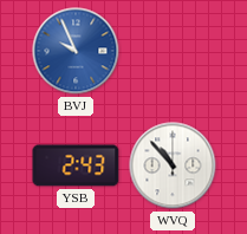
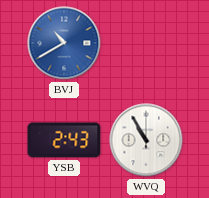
BVJ: 9:56 -> 10:40
WVQ: 10:53 -> 10:55
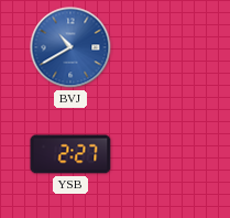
YSB: 2:43 -> 2:27
WVQ: 10:55 -> none
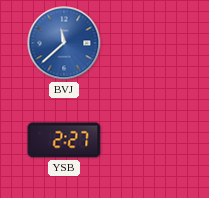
BVJ: 10:40 -> 11:38
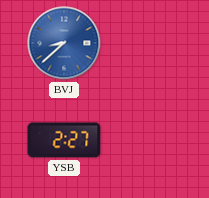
BVJ: 11:38 -> 8:38
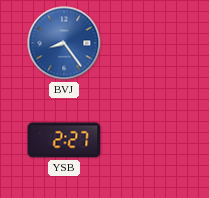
BVJ: 8:38 -> 8:24
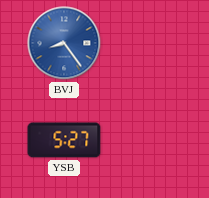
YSB: 2:27 -> 5:27
